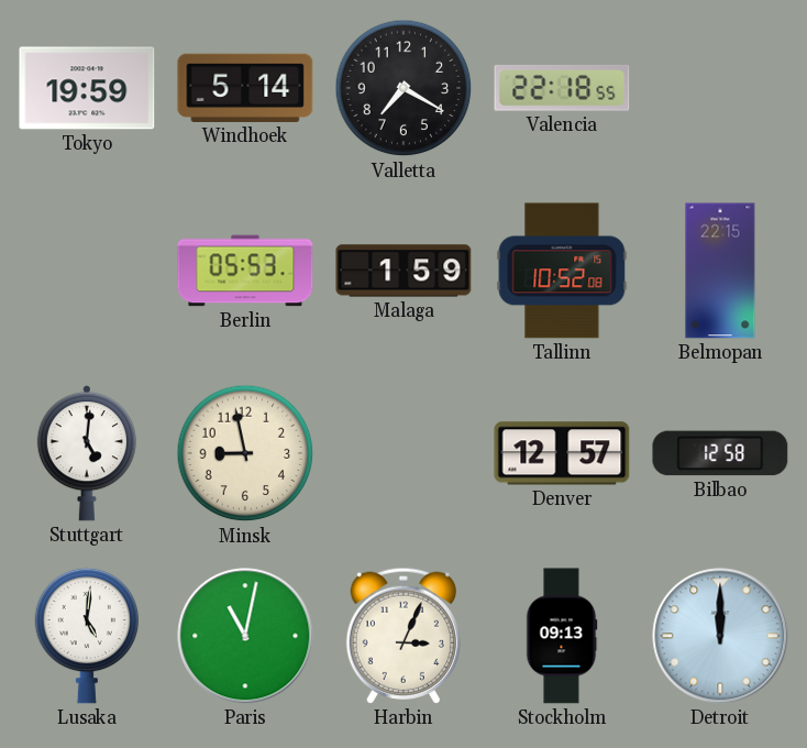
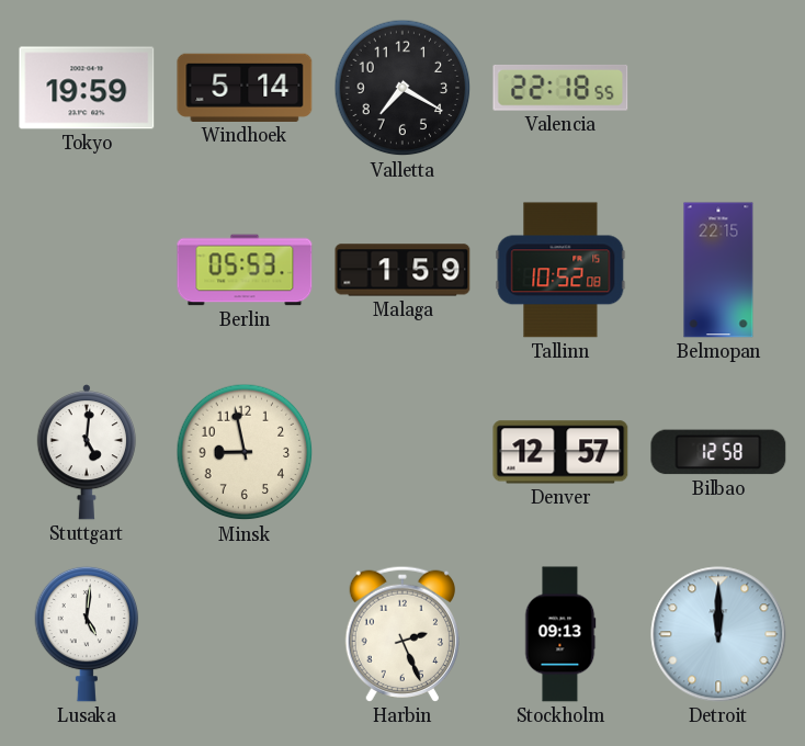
Paris: 11:02 -> none
Harbin: 3:04 -> 2:26
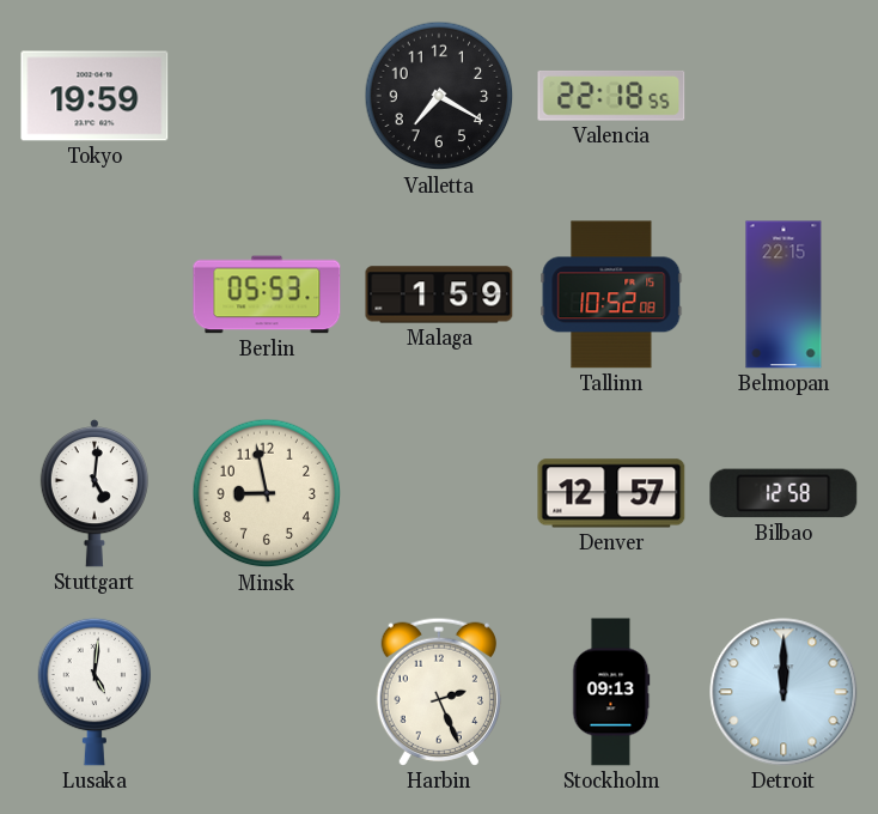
Windhoek: 5:14 -> none
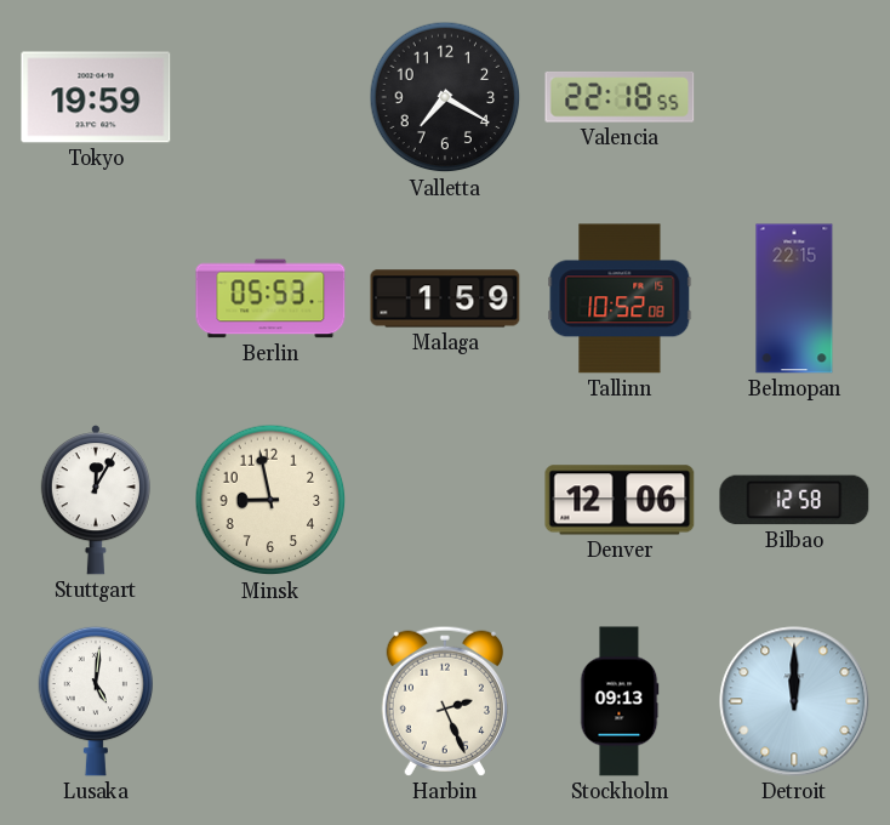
Stuttgart: 5:01 -> 12:05
Denver: 12:57 -> 12:06
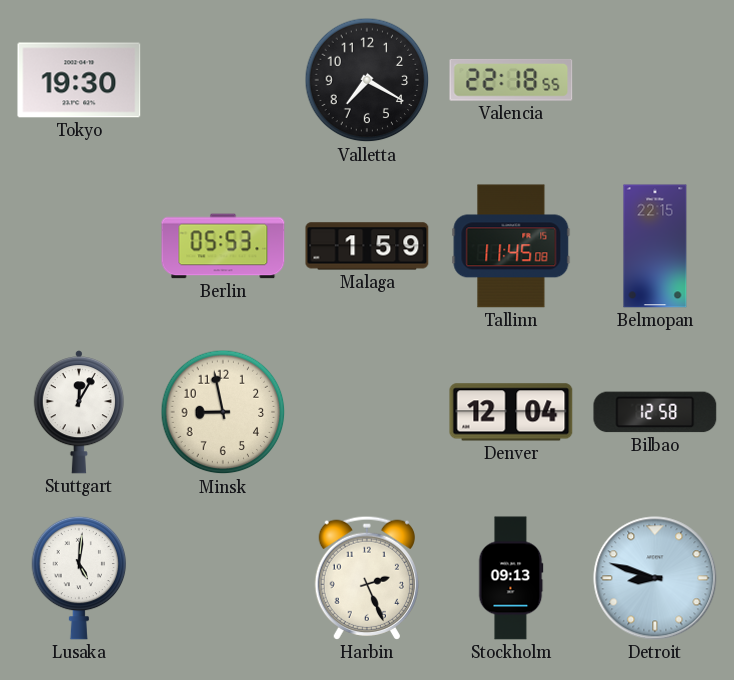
Tokyo: 19:59 -> 19:30
Tallinn: 10:52 -> 11:45
Denver: 12:06 -> 12:04
Detroit: 12:00 -> 8:48
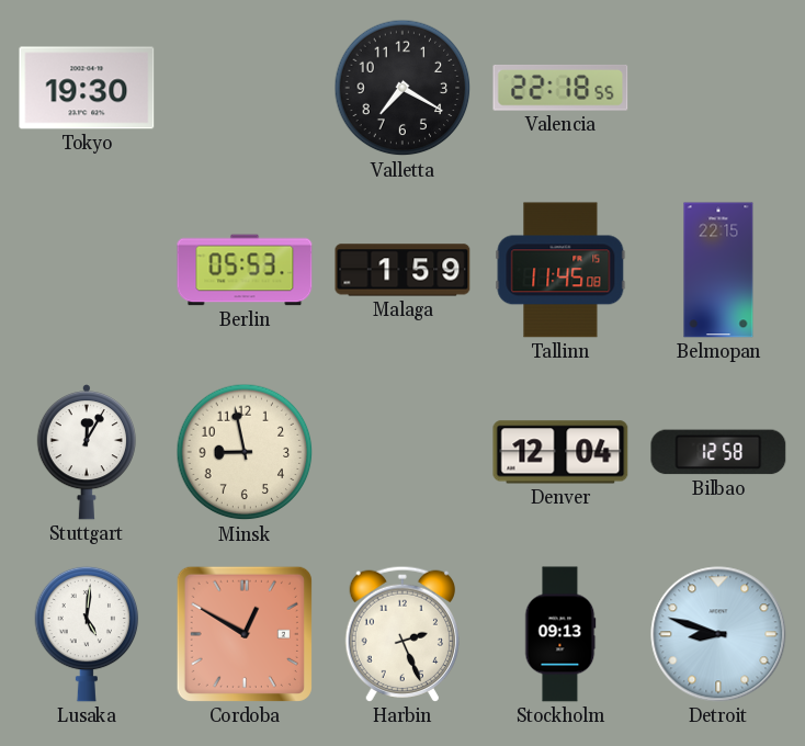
Cordoba: none -> 12:50
